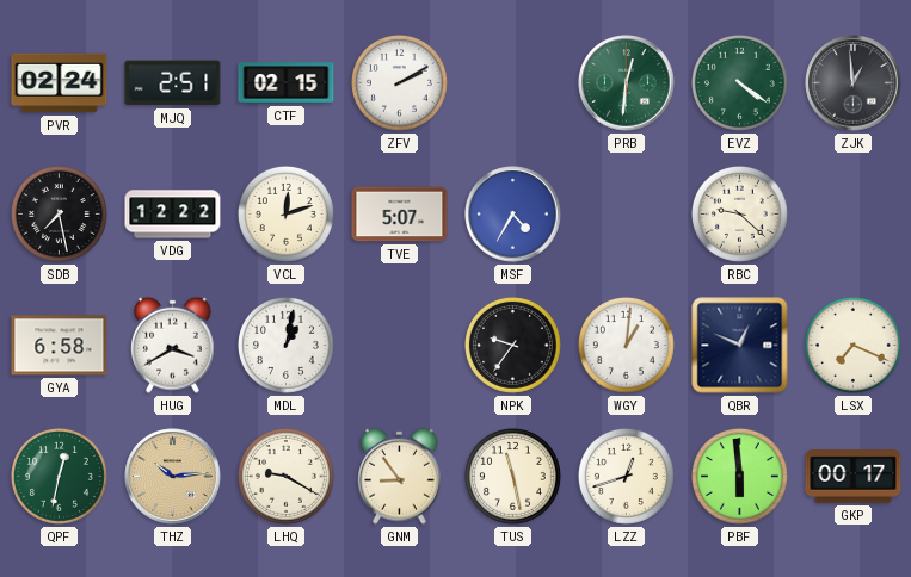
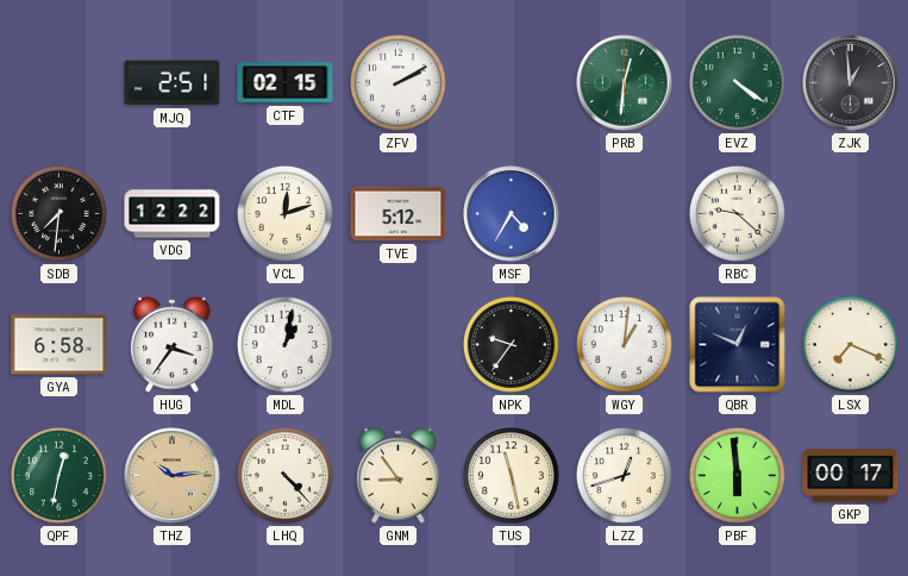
PVR: 02:24 -> none
SDB: 7:28 -> 7:31
TVE: 5:07 -> 5:12
HUG: 3:40 -> 3:36
LHQ: 9:20 -> 4:23
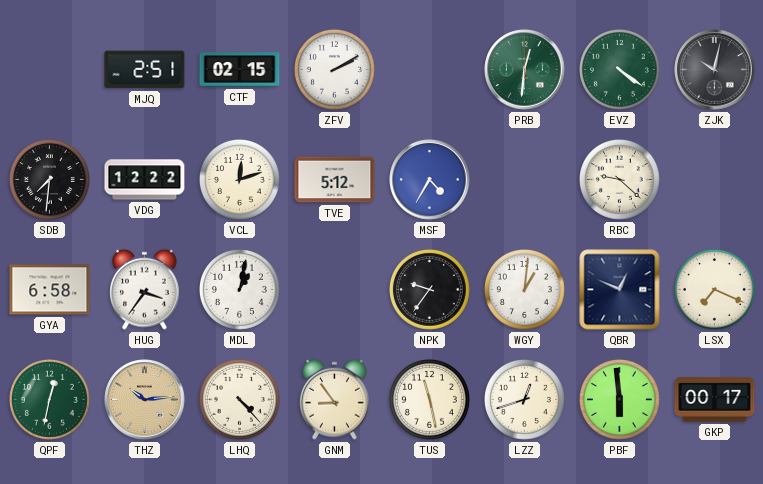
ZJK: 12:59 -> 10:02
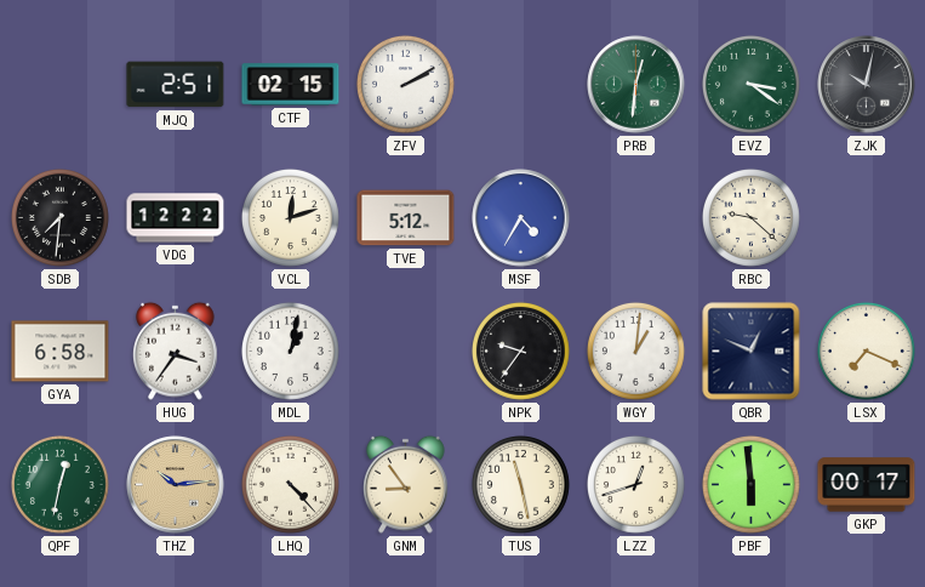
EVZ: 4:21 -> 3:21
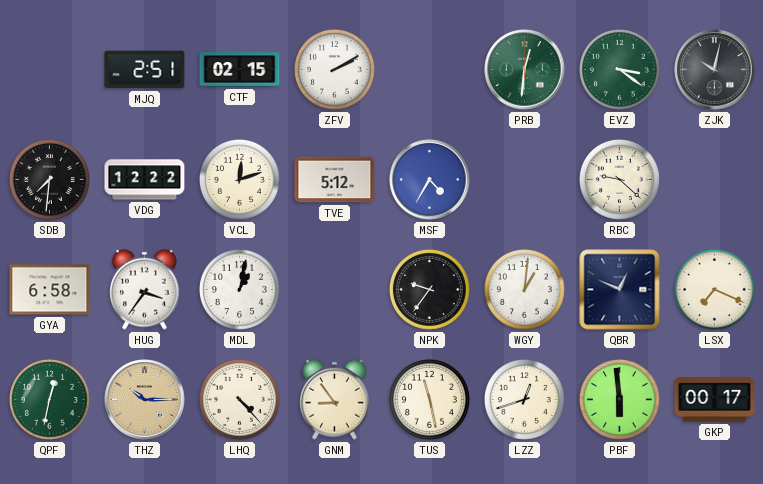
THZ: 10:14 -> 10:15
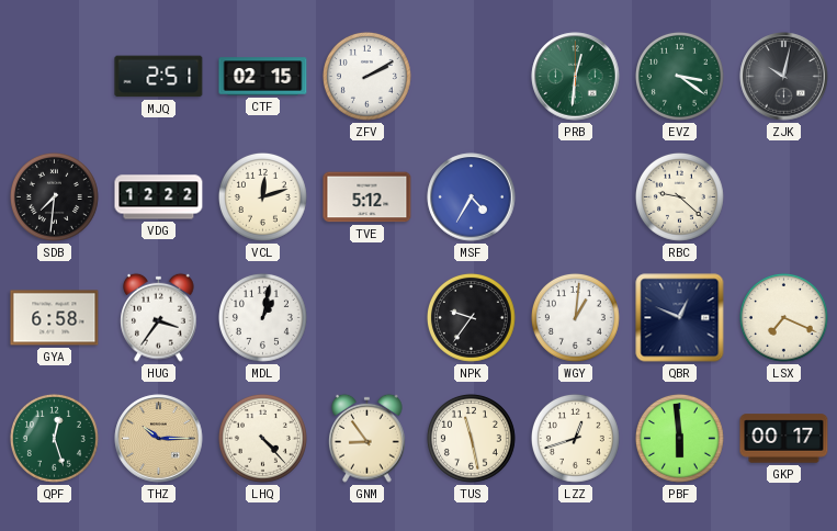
QPF: 12:32 -> 12:27
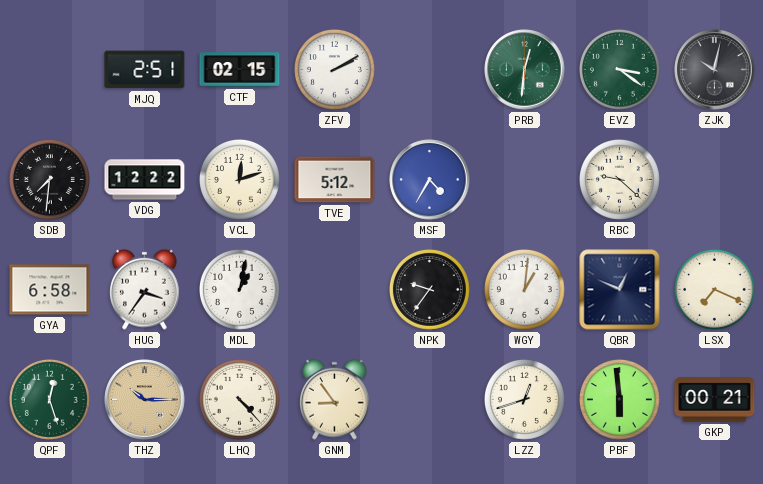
TUS: 11:28 -> none
GKP: 00:17 -> 00:21
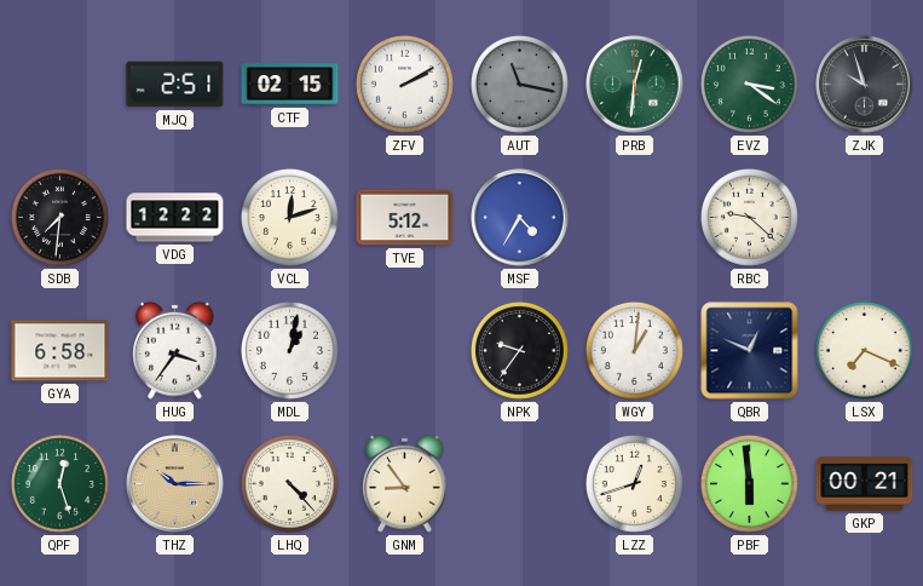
AUT: none -> 11:17
ZJK: 10:02 -> 9:57
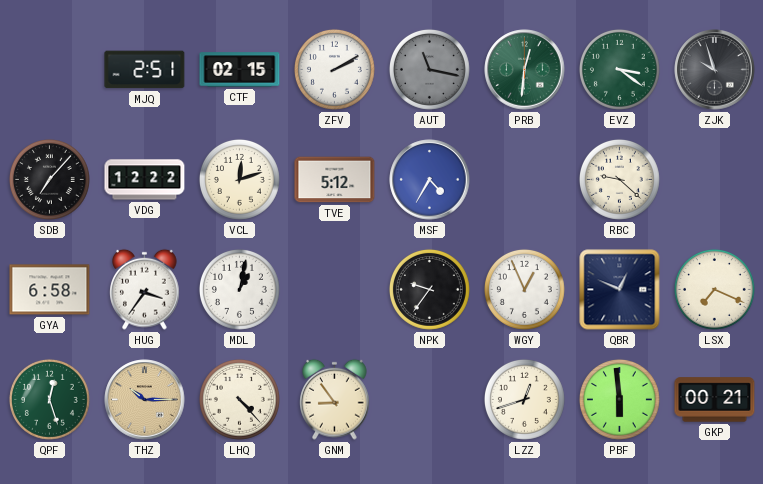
SDB: 7:31 -> 7:07
WGY: 1:01 -> 12:56
